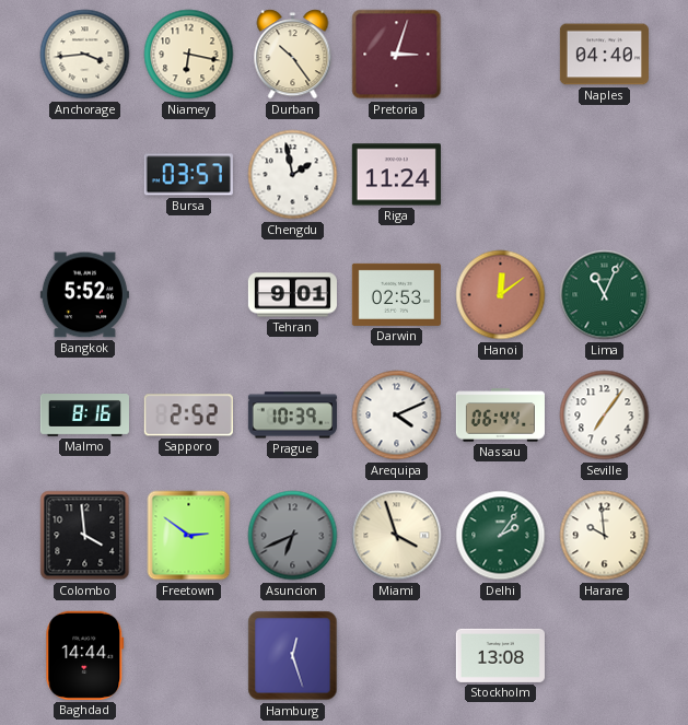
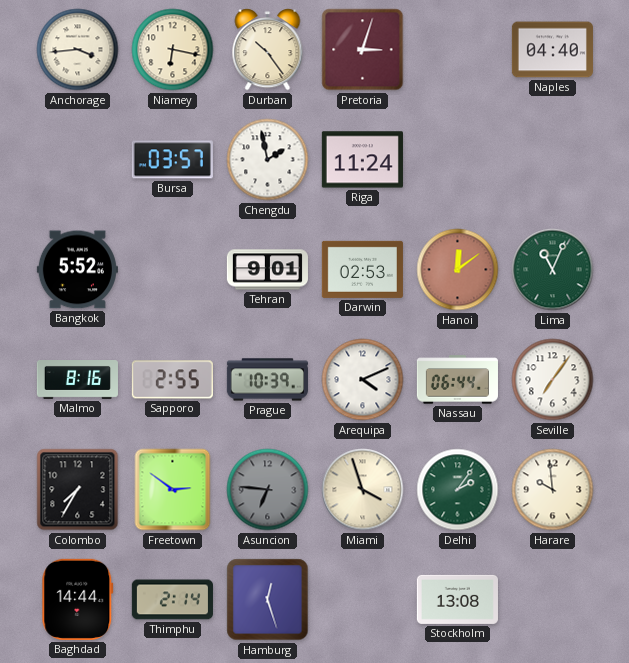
Sapporo: 2:52 -> 2:55
Colombo: 3:59 -> 7:35
Asuncion: 6:41 -> 6:46
Thimphu: none -> 2:14
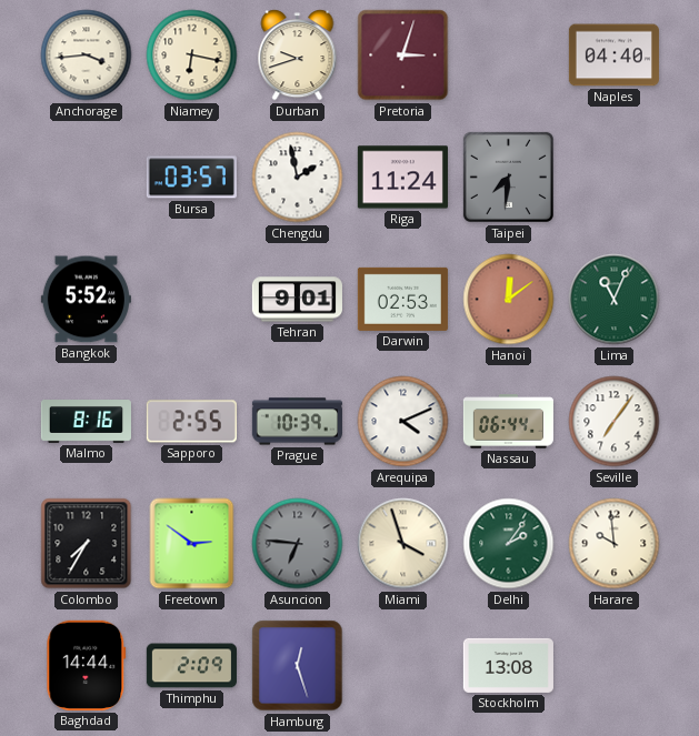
Durban: 10:24 -> 9:42
Taipei: none -> 7:31
Thimphu: 2:14 -> 2:09
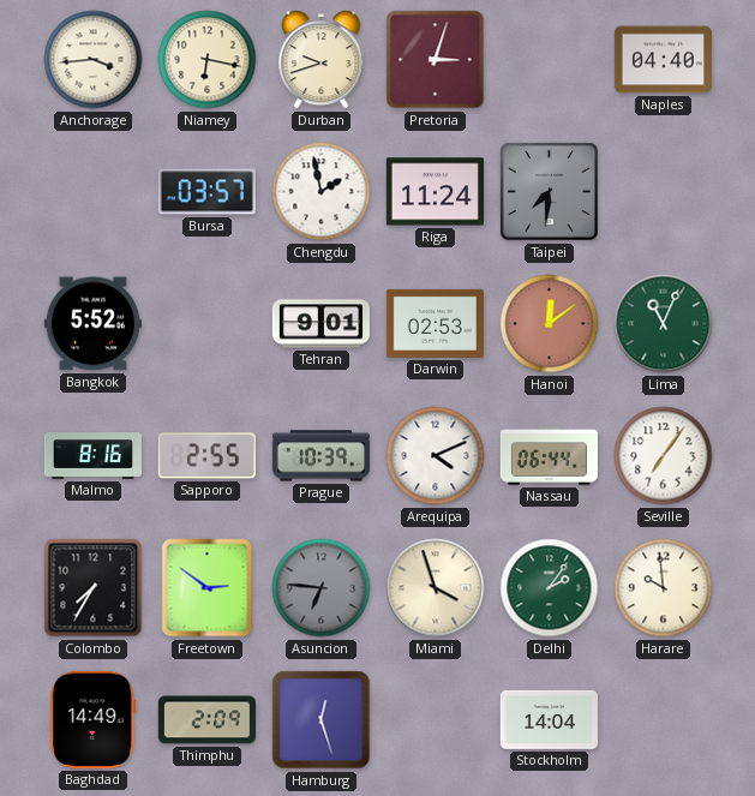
Baghdad: 14:44 -> 14:49
Stockholm: 13:08 -> 14:04
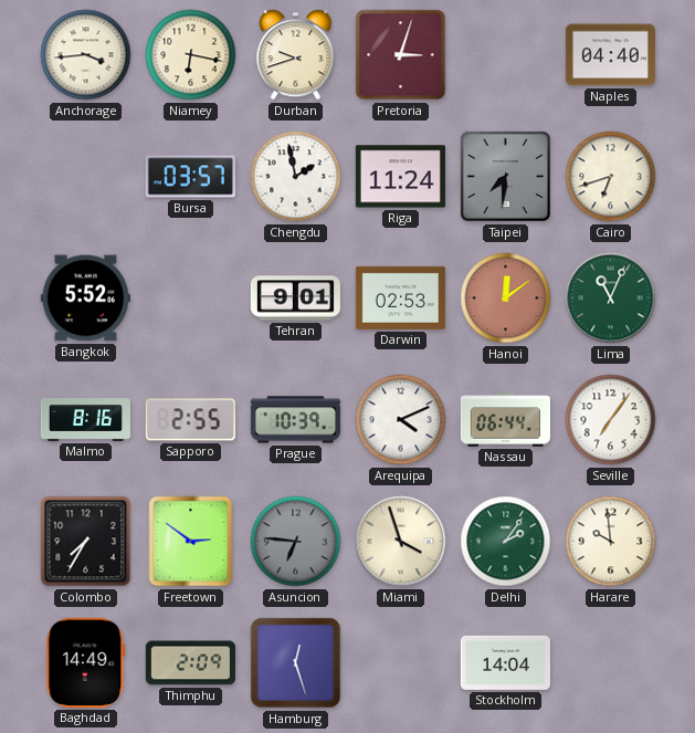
Cairo: none -> 6:42
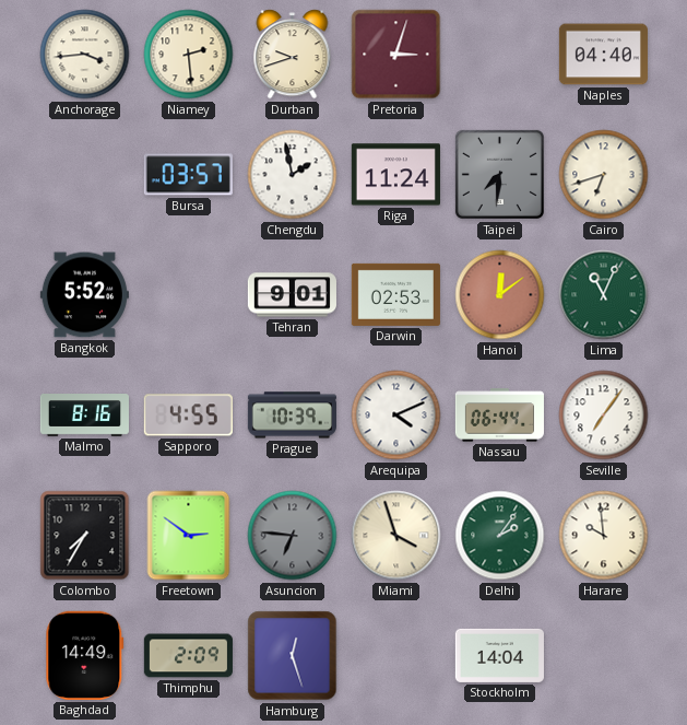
Niamey: 6:17 -> 2:29
Sapporo: 2:55 -> 4:55
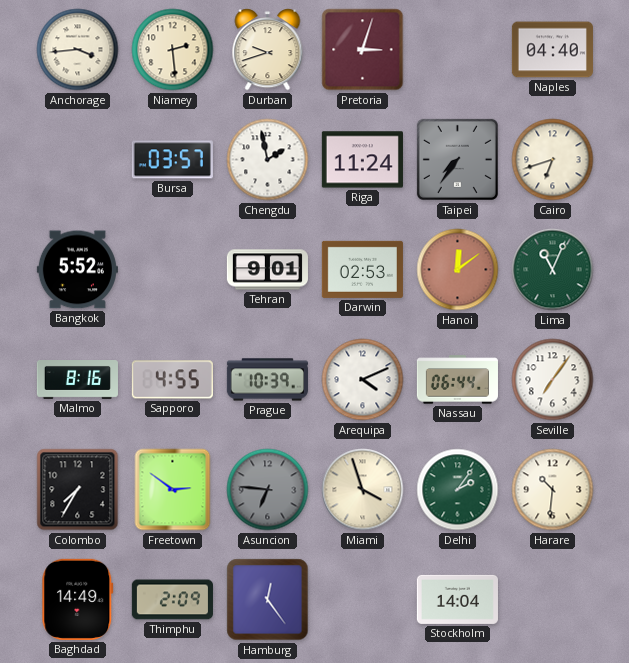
Taipei: 7:31 -> 7:36
Harare: 9:59 -> 10:31
Hamburg: 12:27 -> 12:24
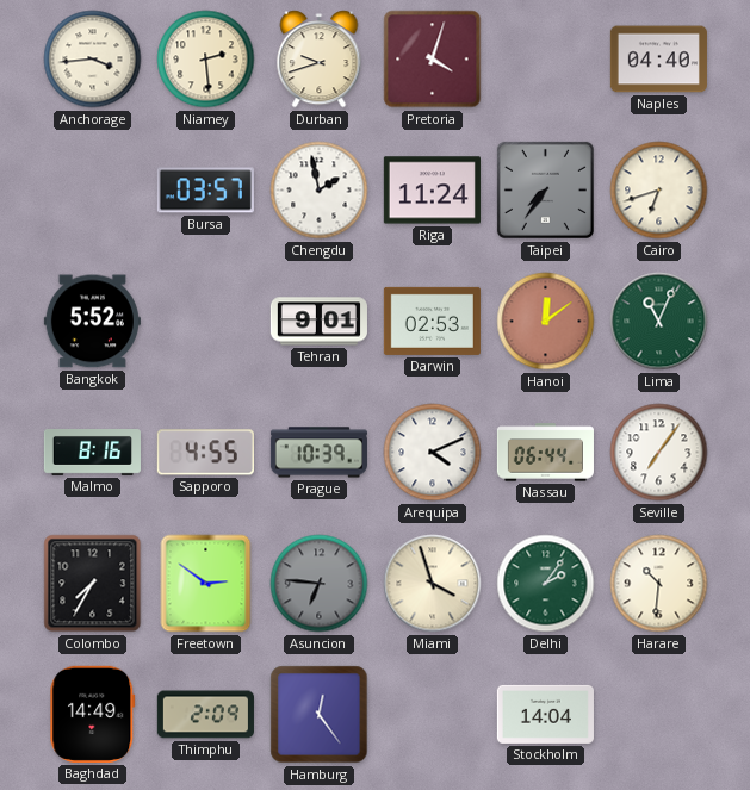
Pretoria: 3:03 -> 4:03
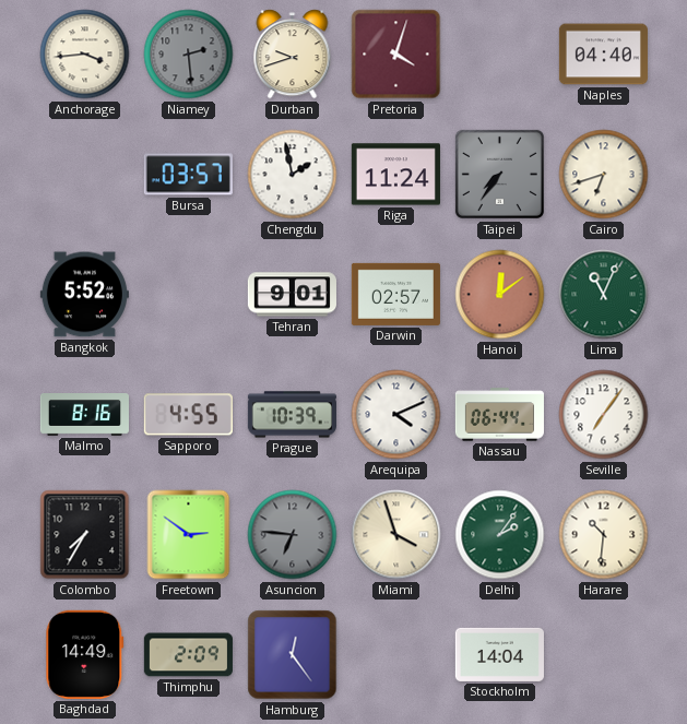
Niamey dial: cream -> grey
Darwin: 02:53 -> 02:57
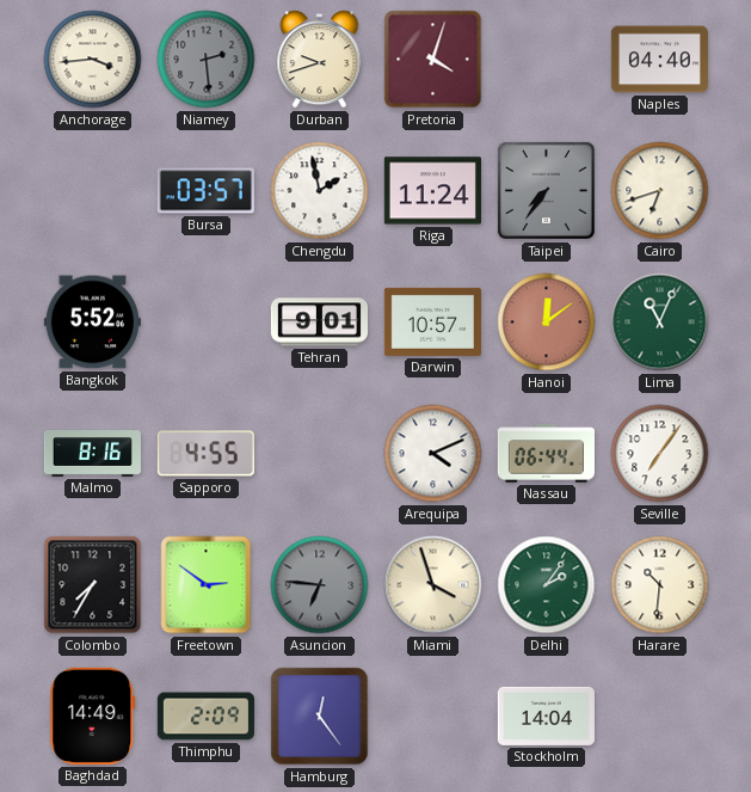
Darwin: 02:57 -> 10:57
Prague: 10:39 -> none
